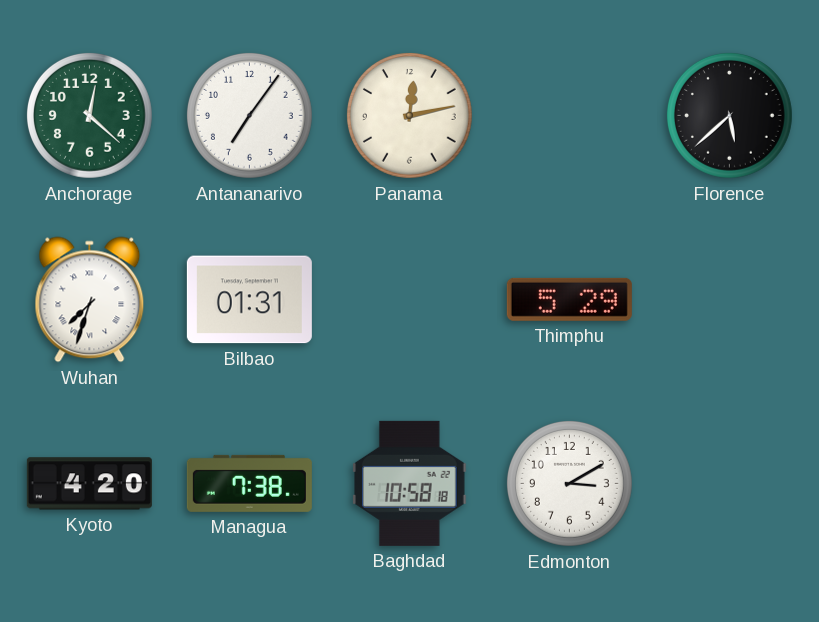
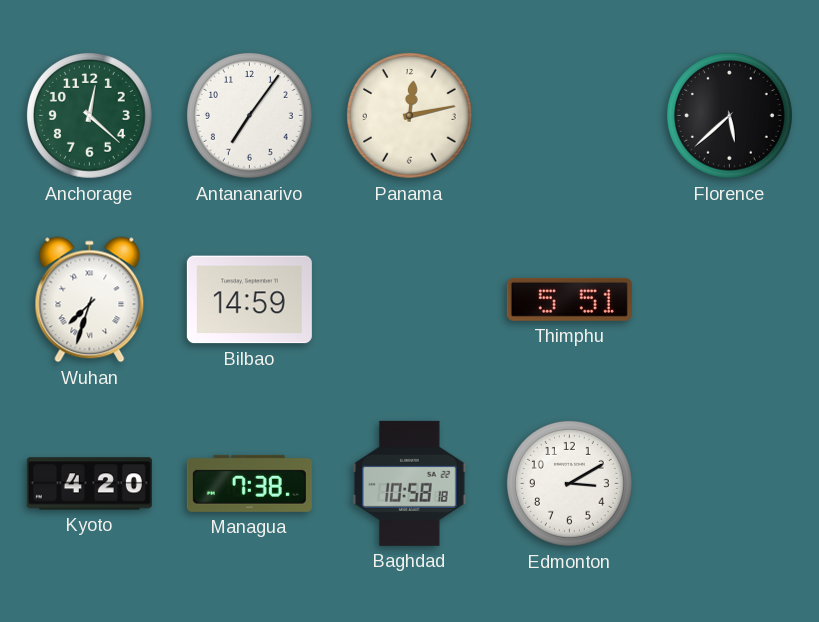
Bilbao: 01:31 -> 14:59
Thimphu: 5:29 -> 5:51
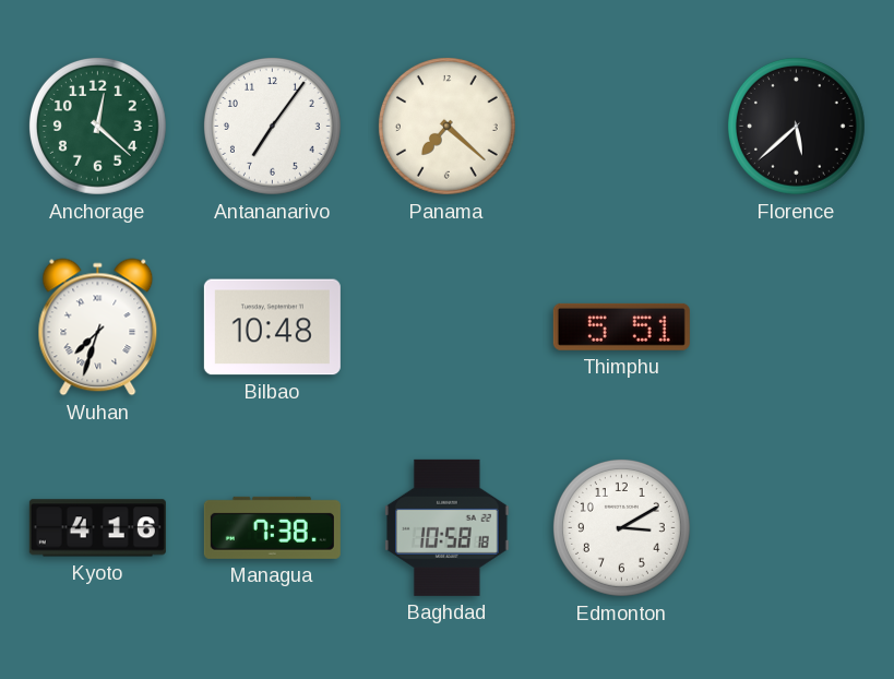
Panama: 12:13 -> 7:22
Bilbao: 14:59 -> 10:48
Kyoto: 4:20 -> 4:16
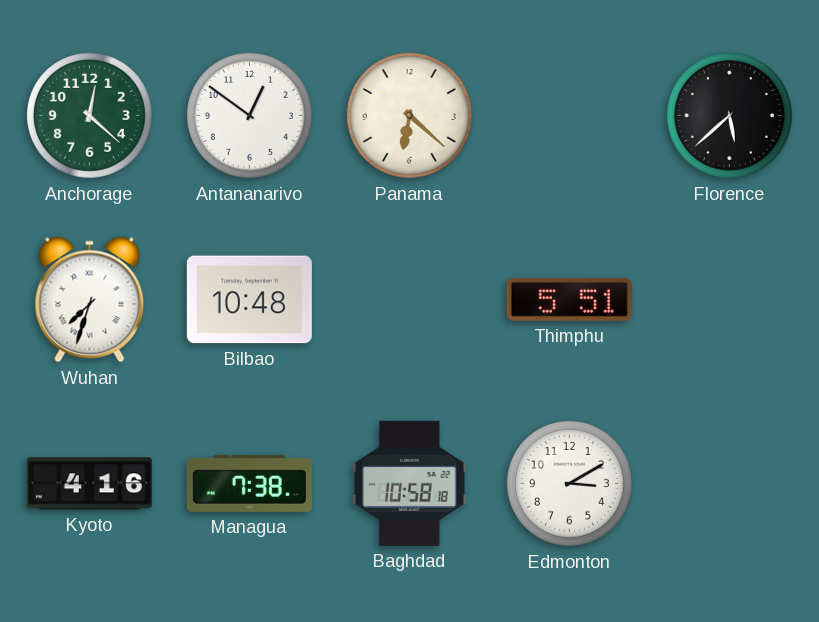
Antananarivo: 7:06 -> 12:51
Panama: 7:22 -> 6:22
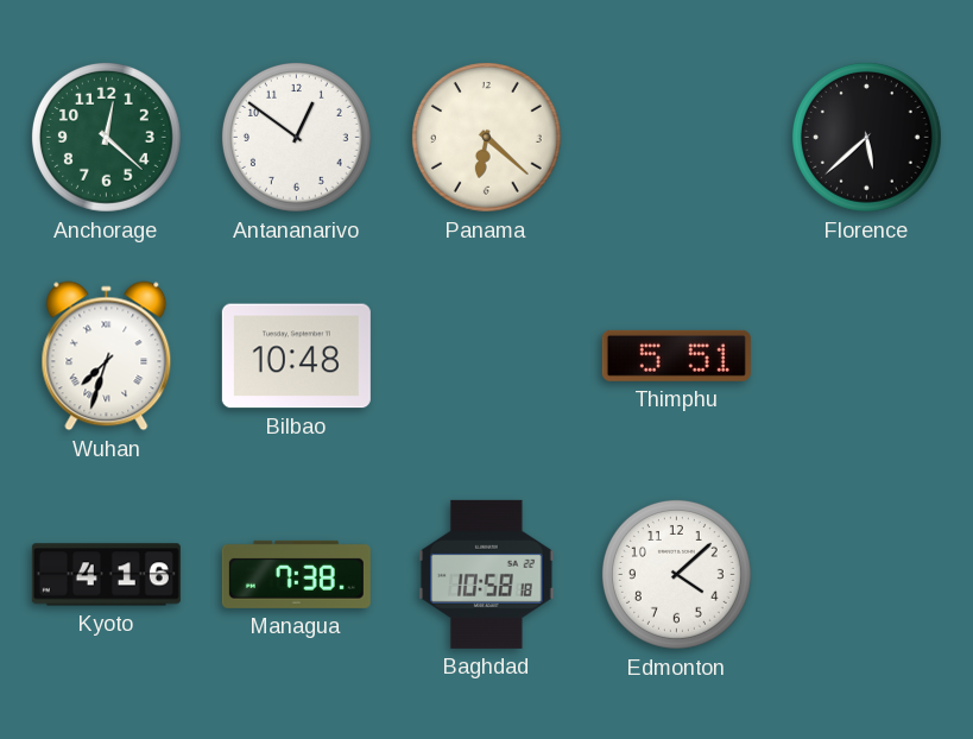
Edmonton: 3:10 -> 4:08
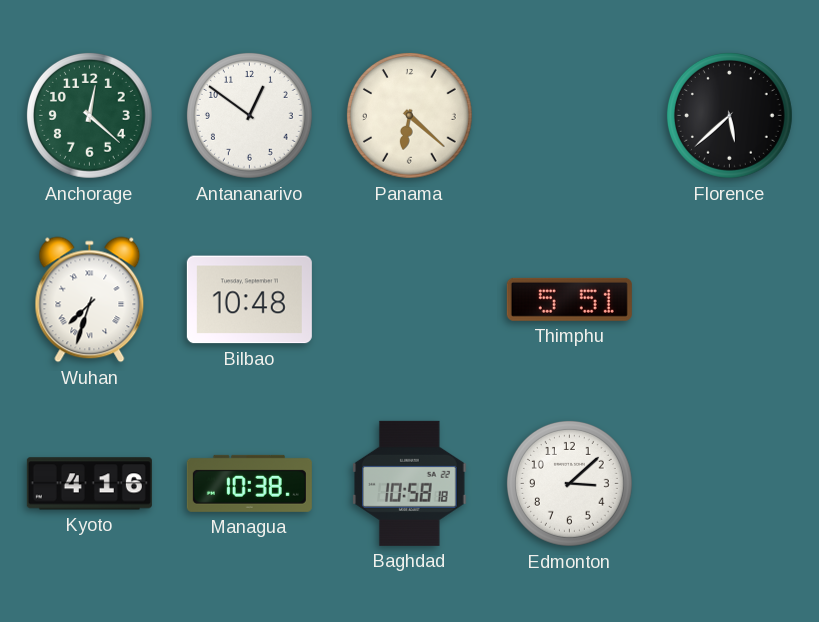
Managua: 7:38 -> 10:38
Edmonton: 4:08 -> 3:08
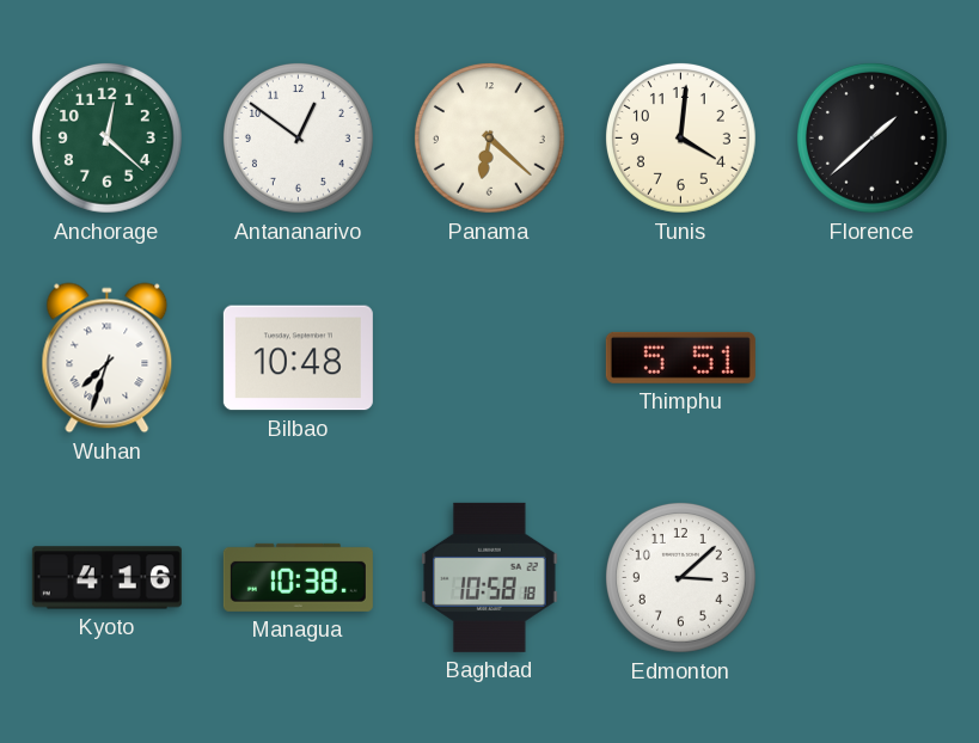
Tunis: none -> 4:01
Florence: 5:38 -> 1:38
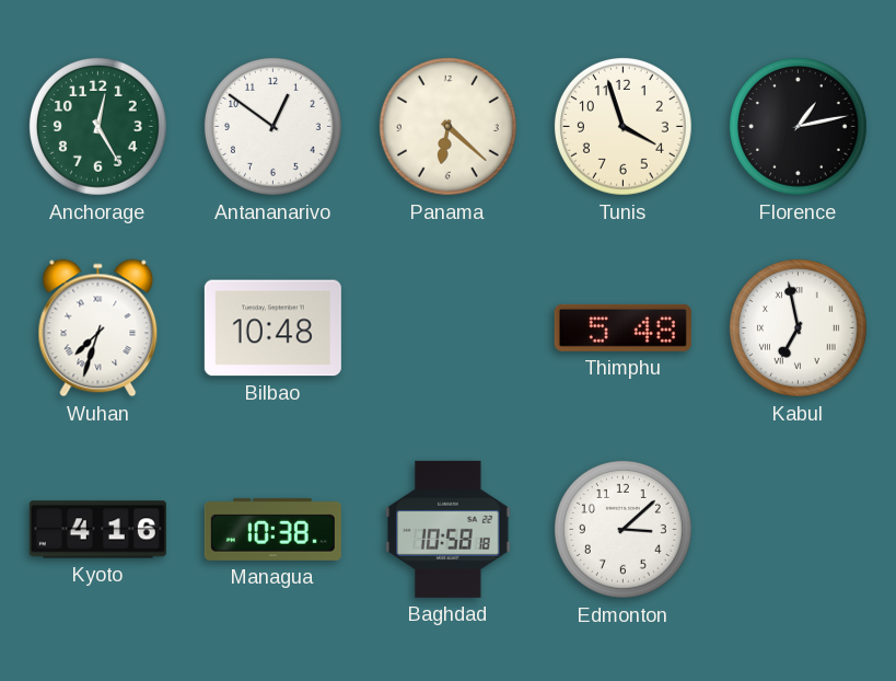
Anchorage: 12:22 -> 12:25
Tunis: 4:01 -> 3:57
Florence: 1:38 -> 1:13
Thimphu: 5:51 -> 5:48
Kabul: none -> 6:58
